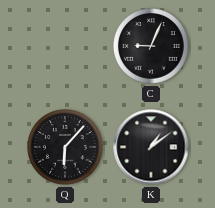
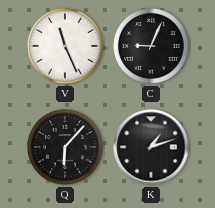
V: none -> 11:26
K: 1:09 -> 1:12
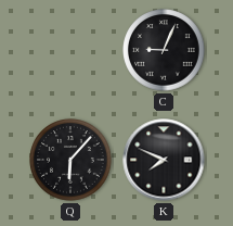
V: 11:26 -> none
K: 1:12 -> 7:49
